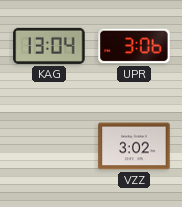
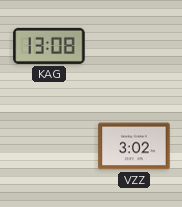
KAG: 13:04 -> 13:08
UPR: 3:06 -> none
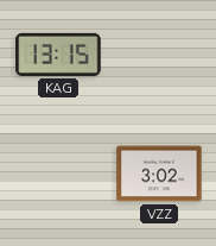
KAG: 13:08 -> 13:15
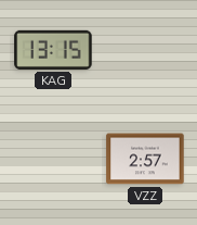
VZZ: 3:02 -> 2:57
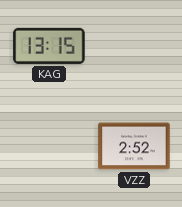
VZZ: 2:57 -> 2:52
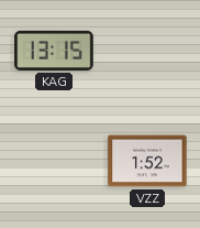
VZZ: 2:52 -> 1:52
